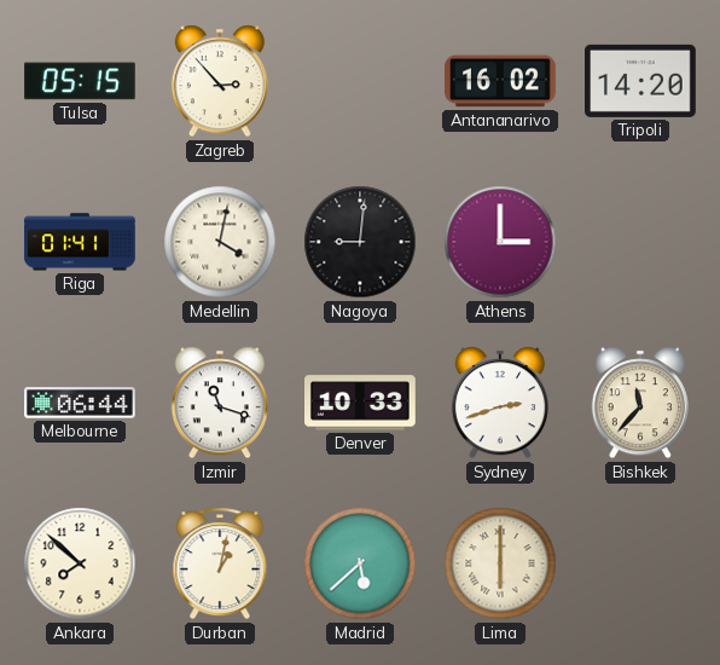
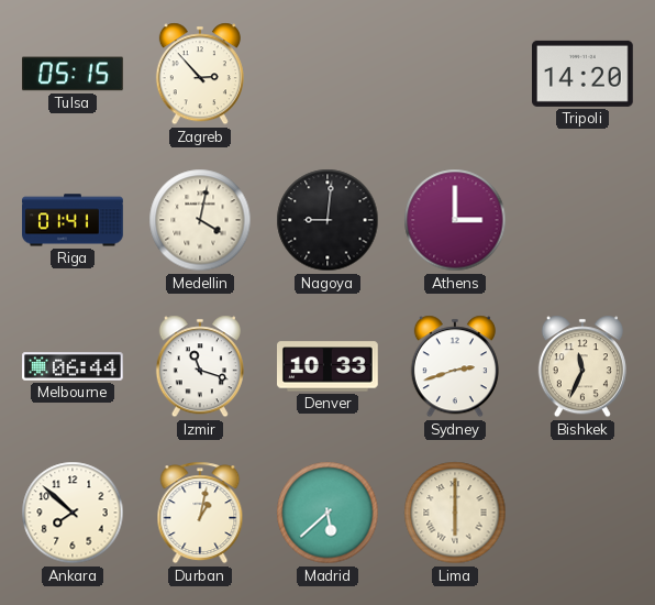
Antananarivo: 16:02 -> none
Bishkek: 11:37 -> 11:34
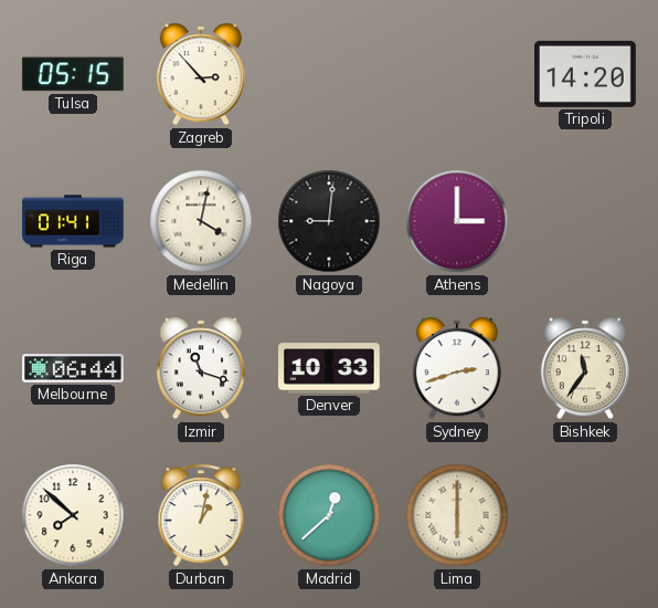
Bishkek: 11:34 -> 11:36
Madrid: 5:38 -> 12:38
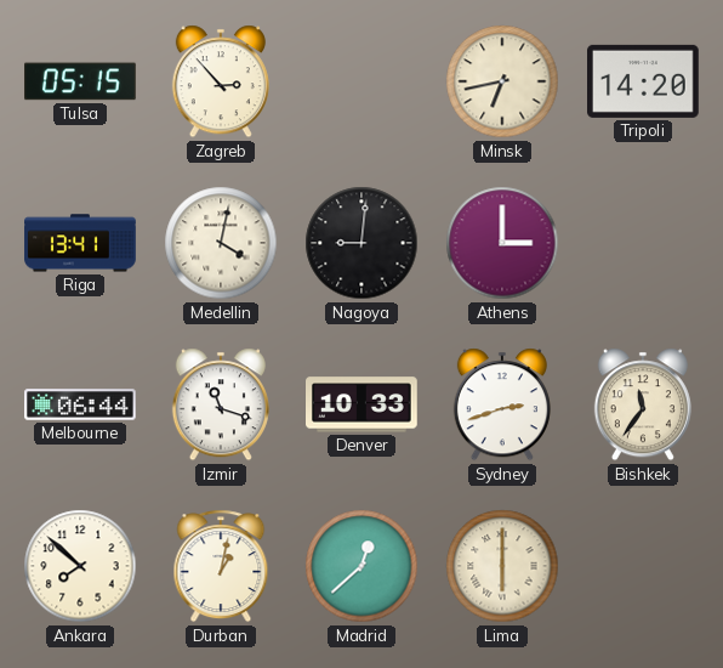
Minsk: none -> 6:43
Riga: 01:41 -> 13:41
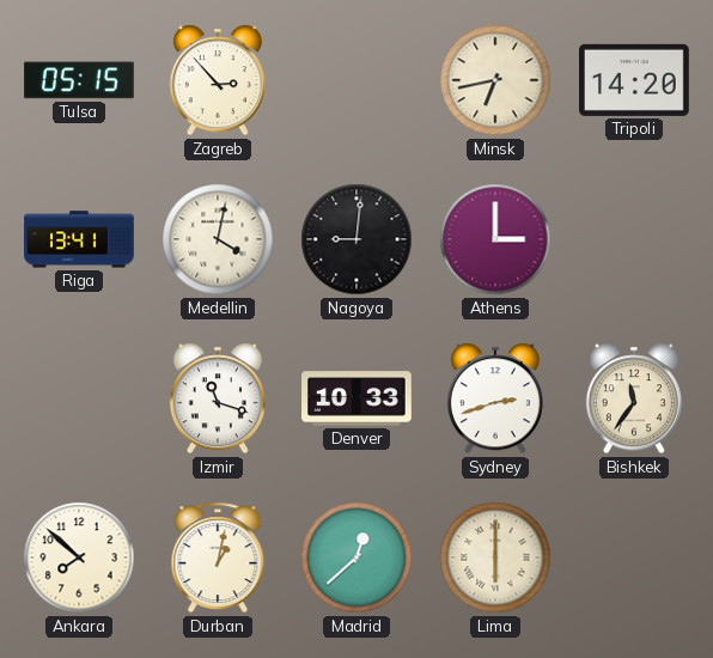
Melbourne: 06:44 -> none
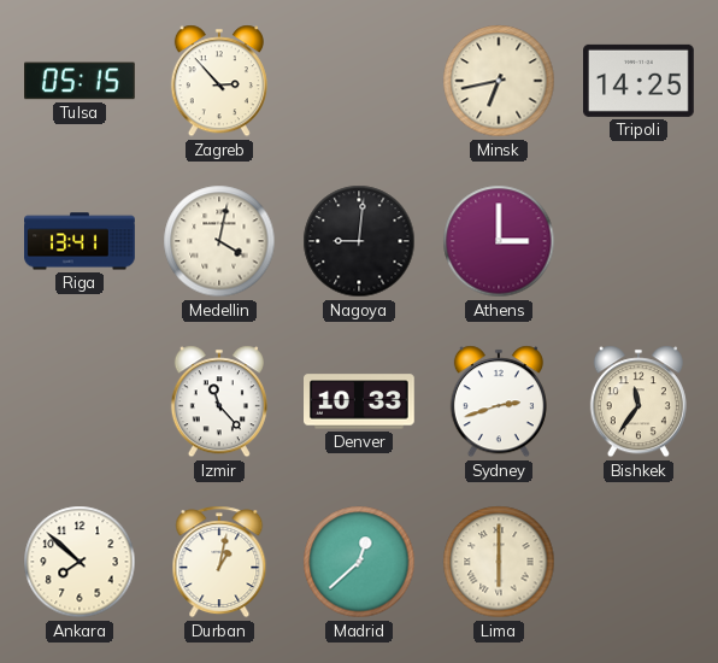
Tripoli: 14:20 -> 14:25
Izmir: 11:18 -> 11:23
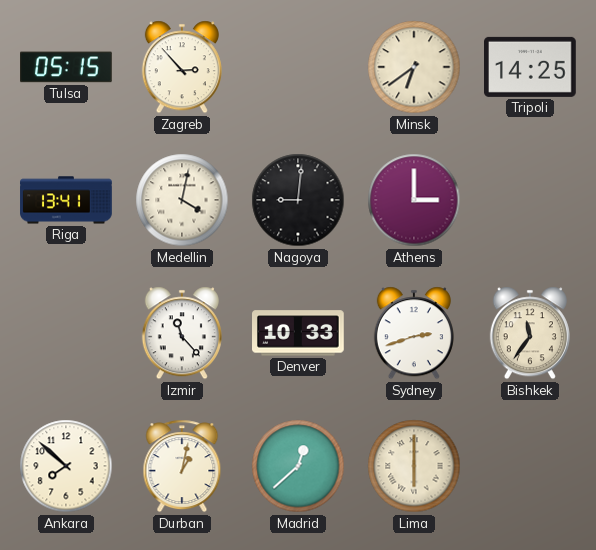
Minsk: 6:43 -> 6:39
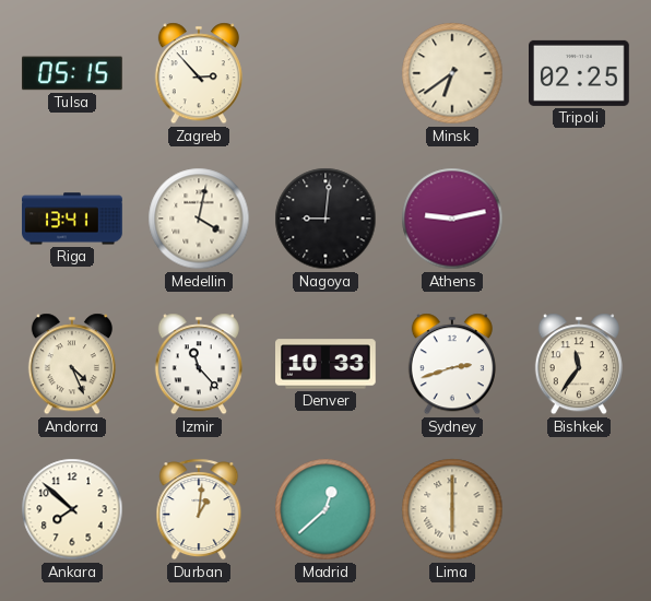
Tripoli: 14:25 -> 02:25
Athens: 3:00 -> 9:13
Andorra: none -> 4:26
Durban: 1:02 -> 1:01
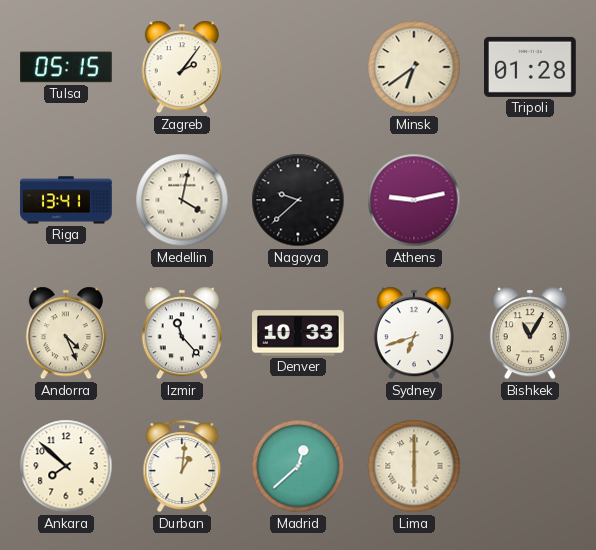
Zagreb: 2:53 -> 2:06
Tripoli: 02:25 -> 01:28
Nagoya: 9:01 -> 9:38
Sydney: 2:42 -> 6:42
Bishkek: 11:36 -> 11:05
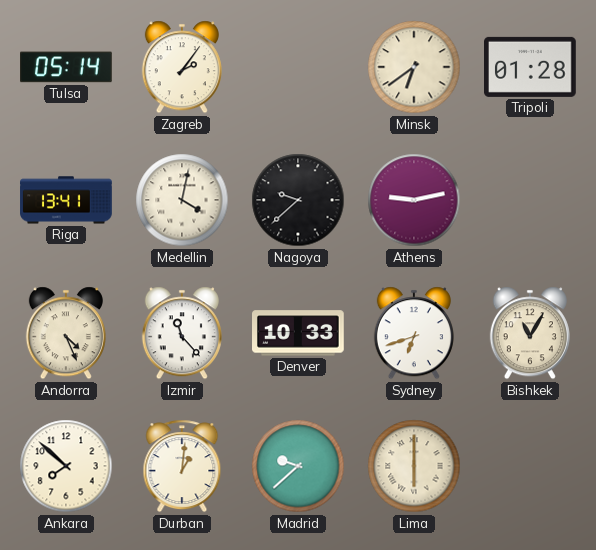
Tulsa: 05:15 -> 05:14
Madrid: 12:38 -> 9:38
